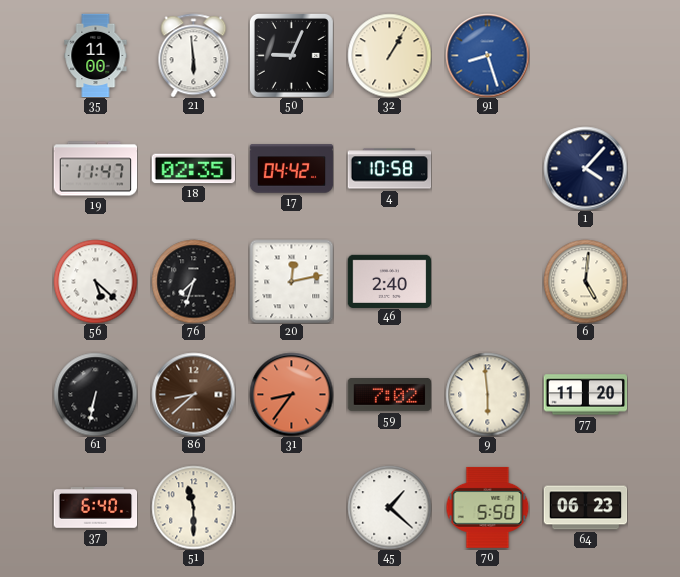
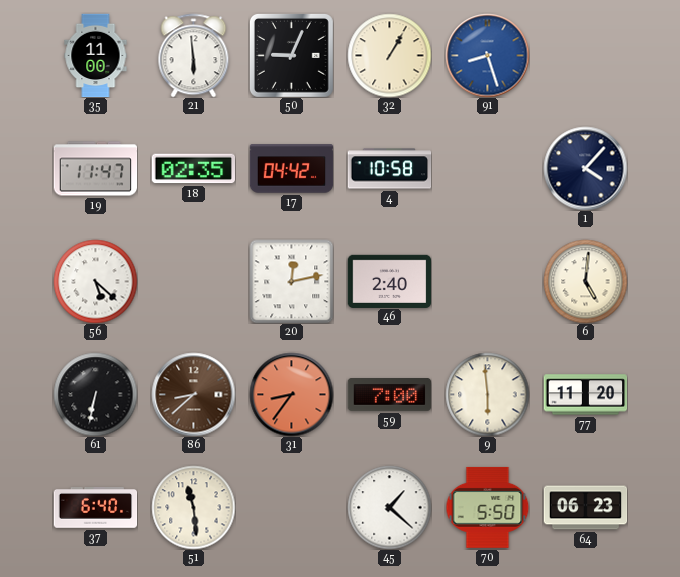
76: 7:33 -> none
59: 7:02 -> 7:00
51: 11:30 -> 11:29
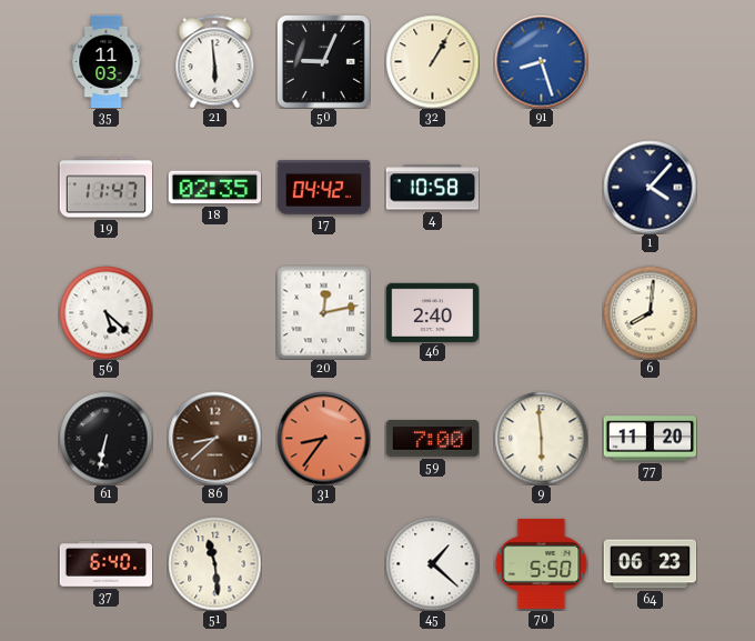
35: 11:00 -> 11:03
6: 5:01 -> 8:01
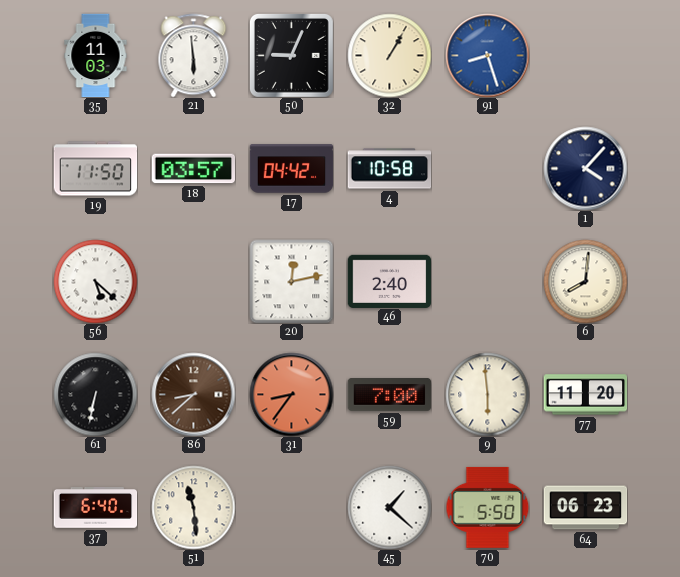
19: 11:47 -> 11:50
18: 02:35 -> 03:57
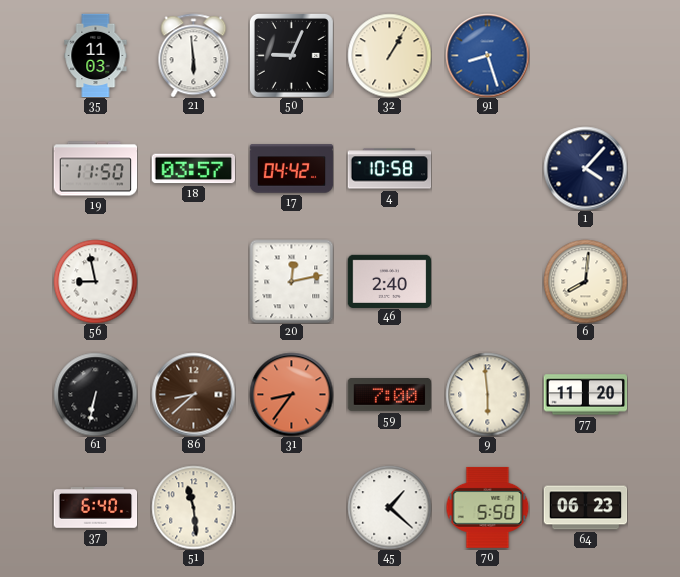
56: 5:22 -> 8:58
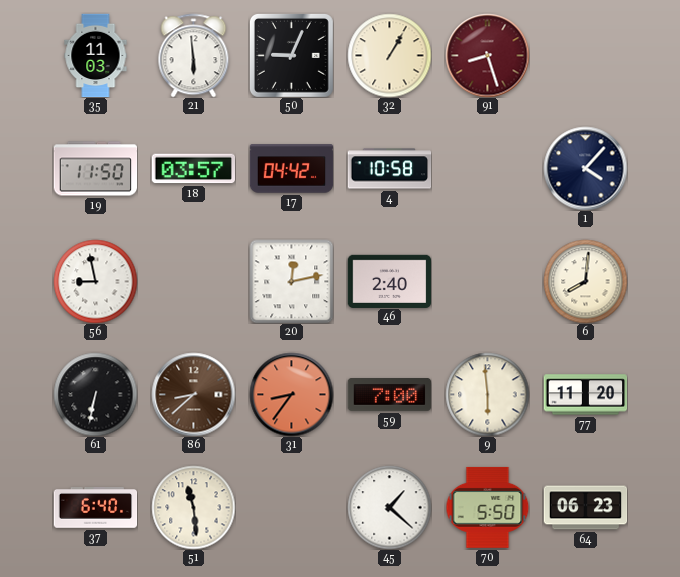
91 dial: blue -> burgundy
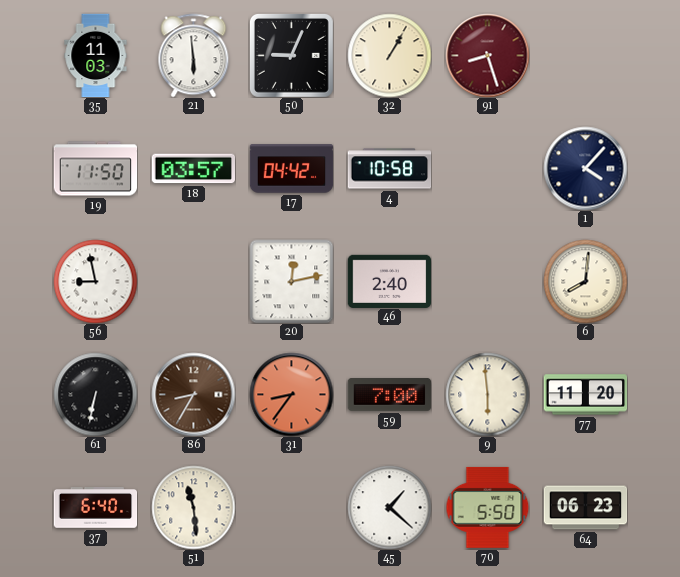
86: 8:38 -> 8:35
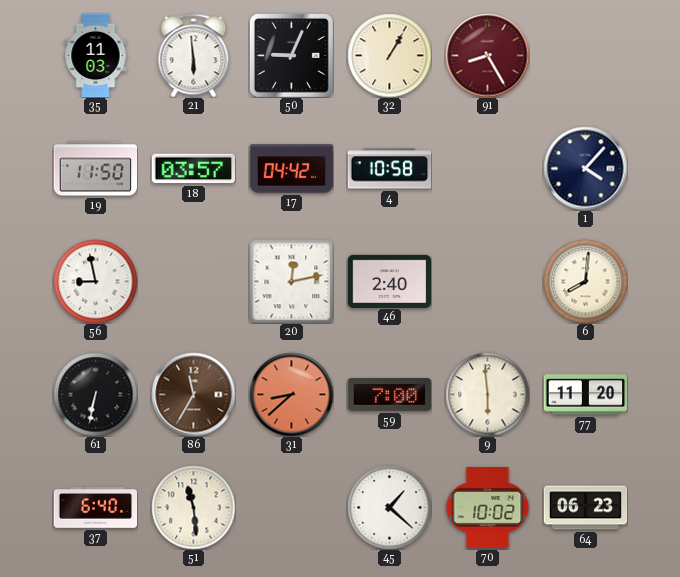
91: 8:27 -> 8:25
86: 8:35 -> 11:35
31: 8:36 -> 8:38
70: 5:50 -> 10:02
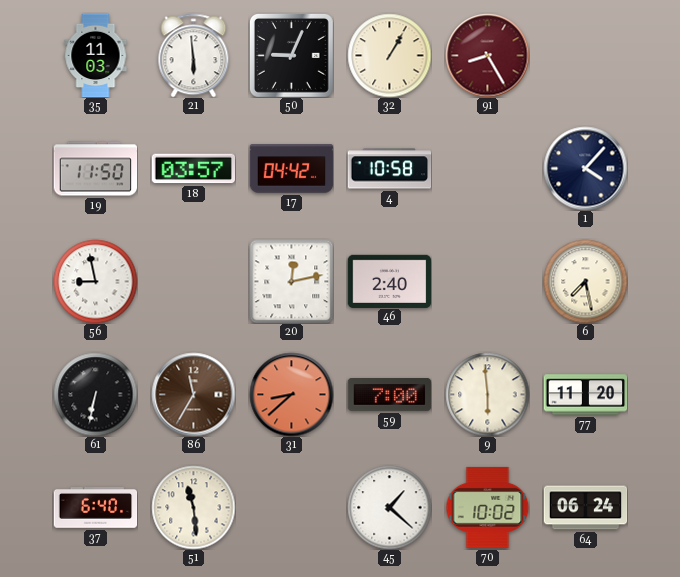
6: 8:01 -> 7:28
64: 06:23 -> 06:24
